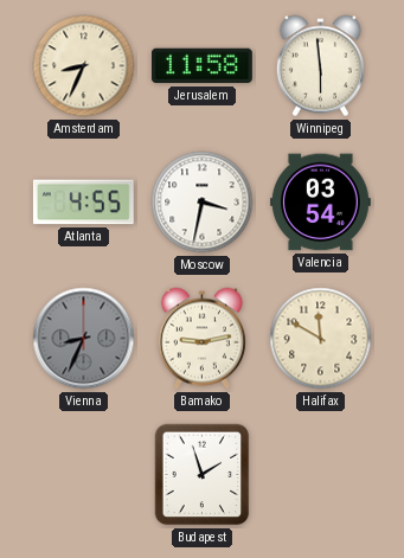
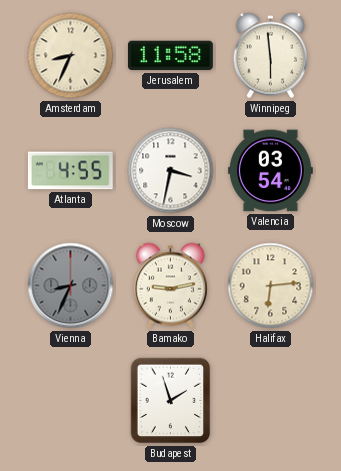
Halifax: 11:50 -> 6:14
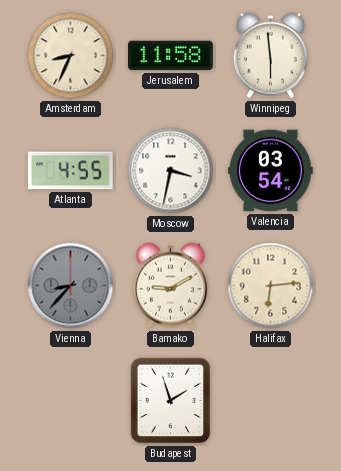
Vienna: 8:34 -> 8:37
Bamako: 9:13 -> 9:10
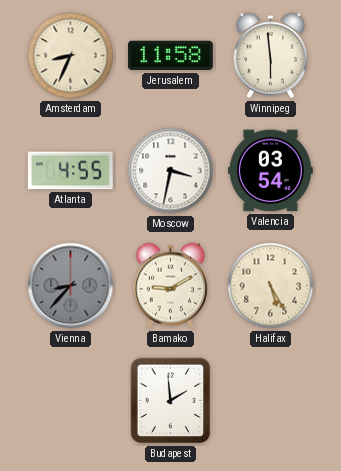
Halifax: 6:14 -> 5:25
Budapest: 1:57 -> 1:59
